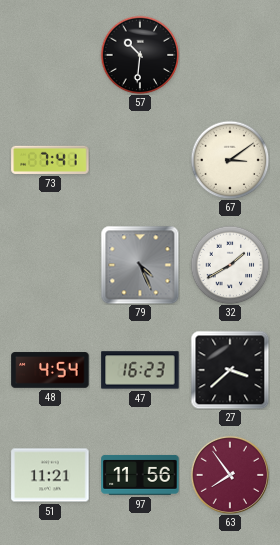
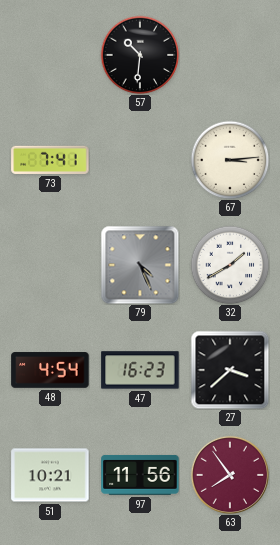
67: 3:09 -> 3:14
51: 11:21 -> 10:21
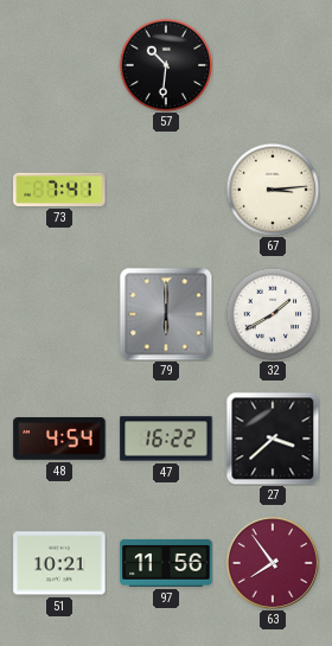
79: 4:26 -> 6:00
47: 16:23 -> 16:22
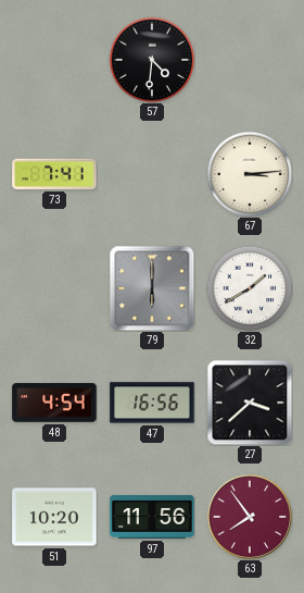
57: 10:31 -> 4:31
47: 16:22 -> 16:56
51: 10:21 -> 10:20
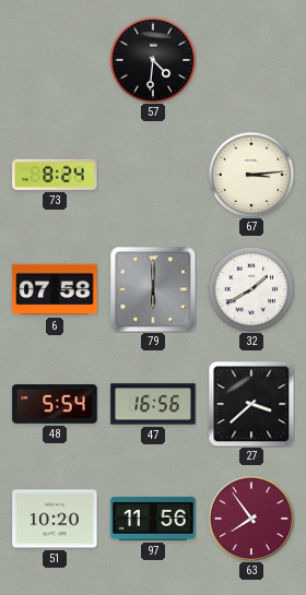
73: 7:41 -> 8:24
6: none -> 07:58
48: 4:54 -> 5:54
